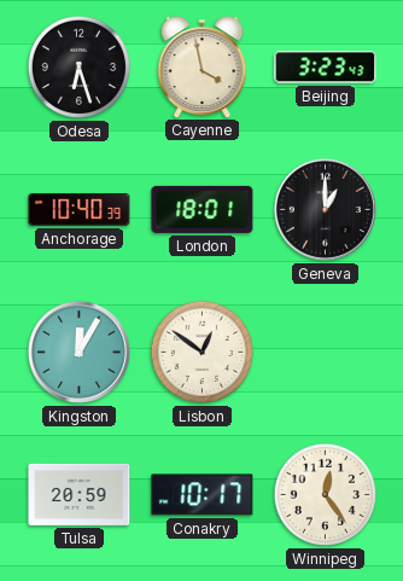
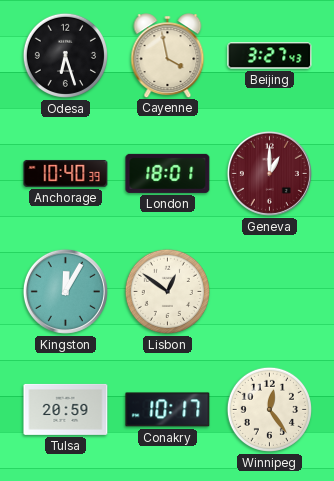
Beijing: 3:23 -> 3:27
Geneva dial: black -> burgundy
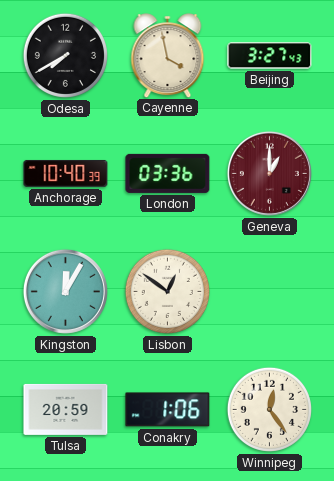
Odesa: 6:27 -> 7:40
London: 18:01 -> 03:36
Conakry: 10:17 -> 1:06
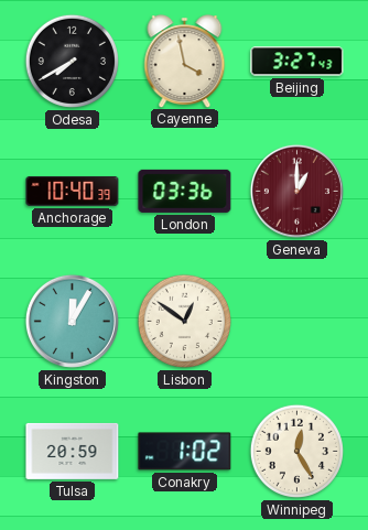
Conakry: 1:06 -> 1:02
Winnipeg: 12:24 -> 12:25
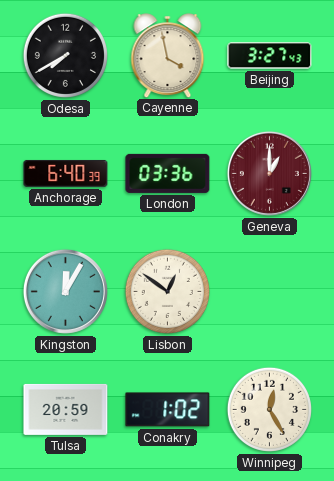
Anchorage: 10:40 -> 6:40
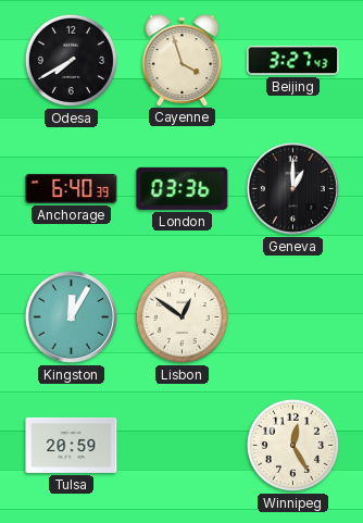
Cayenne: 3:58 -> 3:57
Geneva dial: burgundy -> black
Conakry: 1:02 -> none
